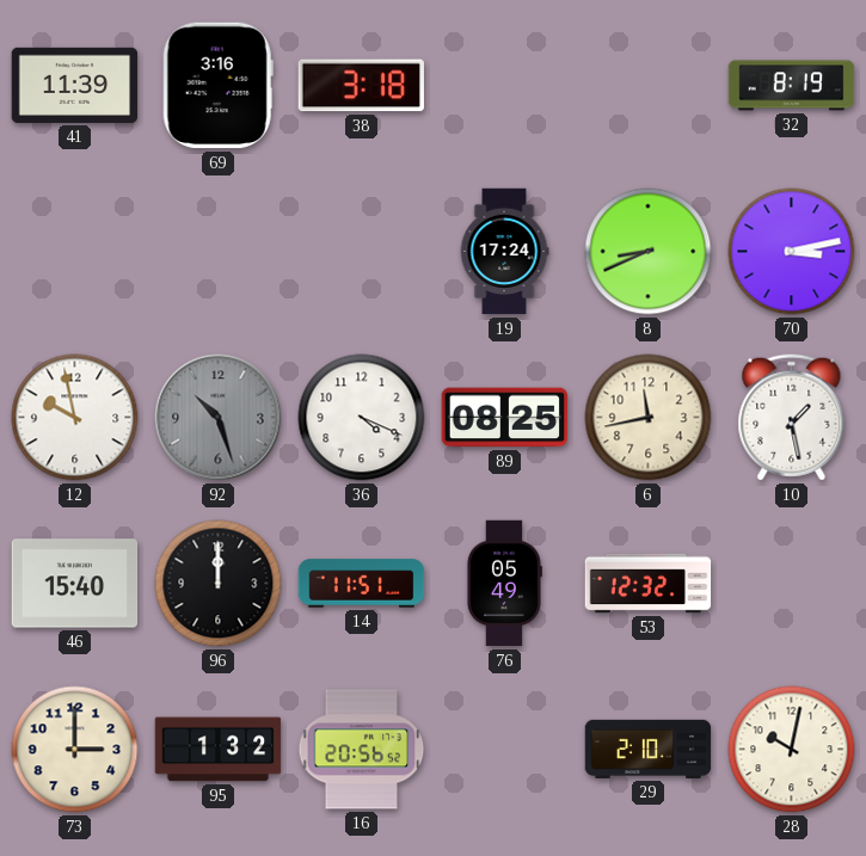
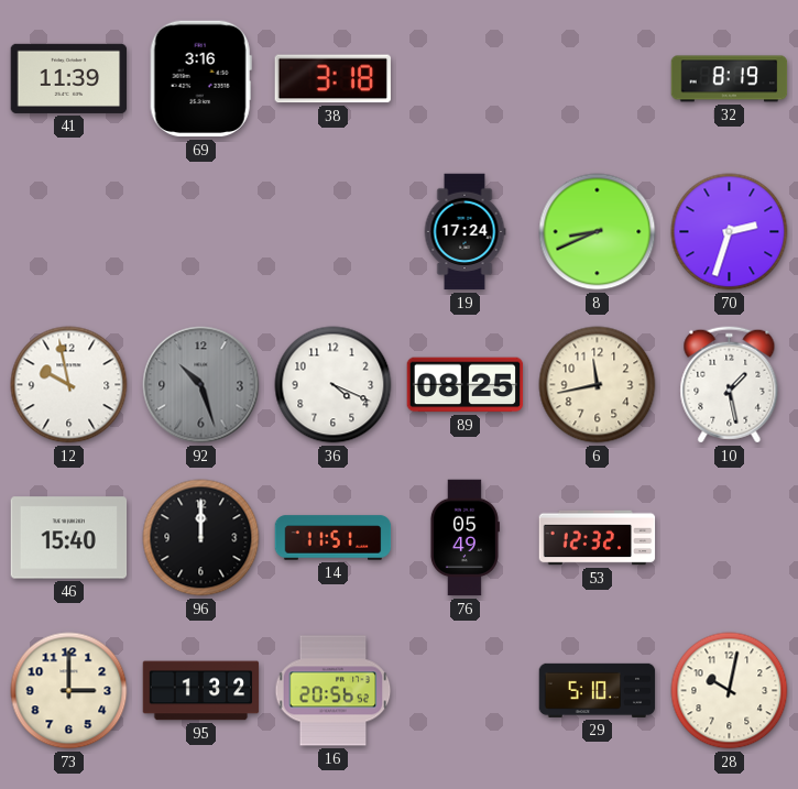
70: 3:13 -> 2:33
29: 2:10 -> 5:10
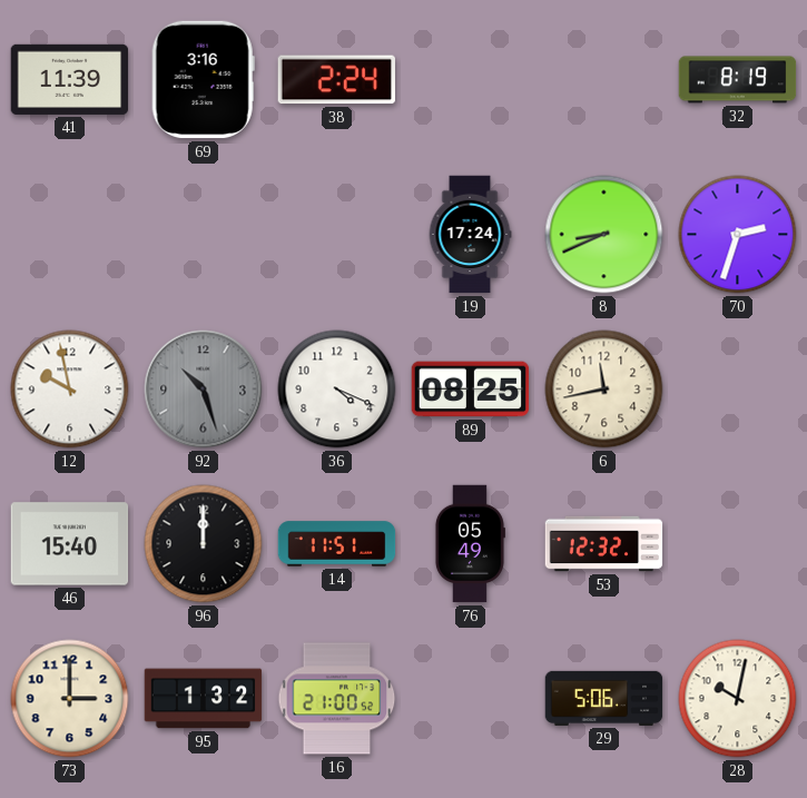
38: 3:18 -> 2:24
10: 1:28 -> none
16: 20:56 -> 21:00
29: 5:10 -> 5:06
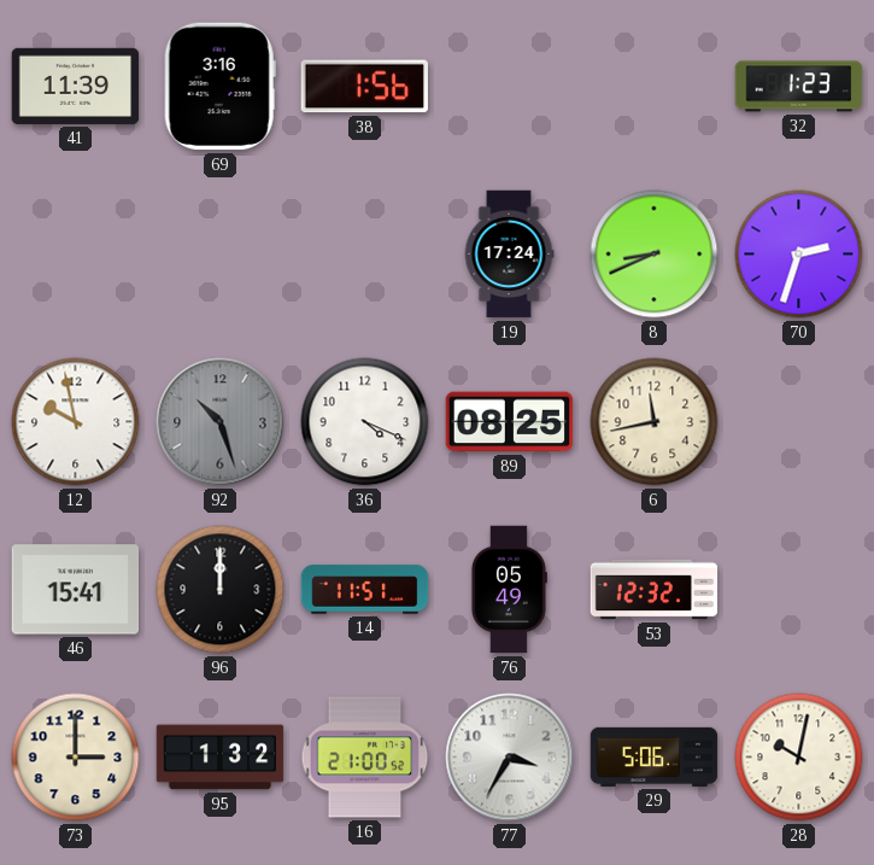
38: 2:24 -> 1:56
32: 8:19 -> 1:23
46: 15:40 -> 15:41
77: none -> 3:35
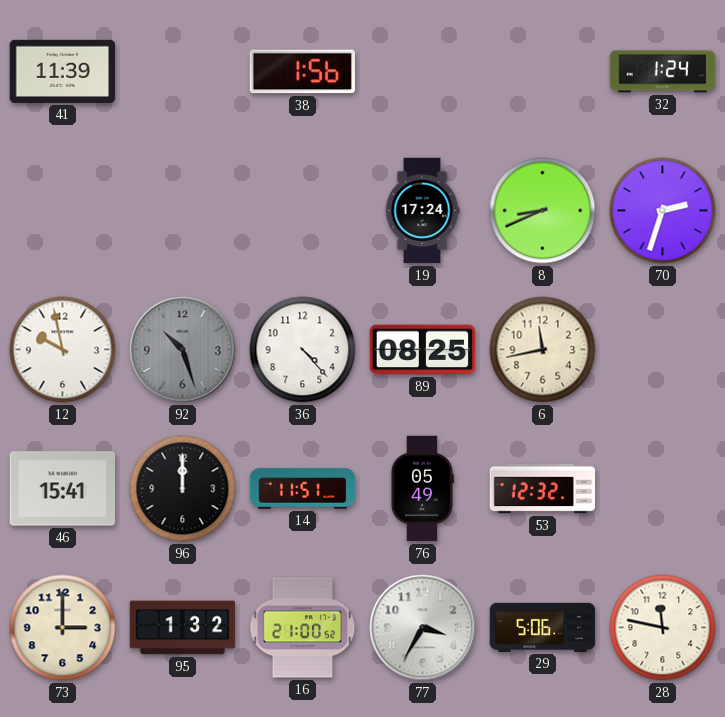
69: 3:16 -> none
32: 1:23 -> 1:24
36: 4:19 -> 4:23
28: 10:02 -> 11:47
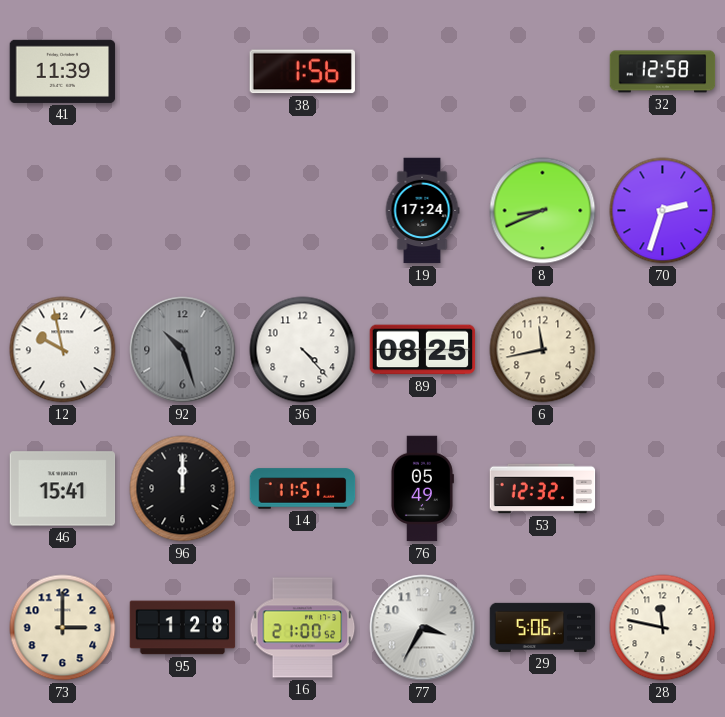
32: 1:24 -> 12:58
95: 1:32 -> 1:28
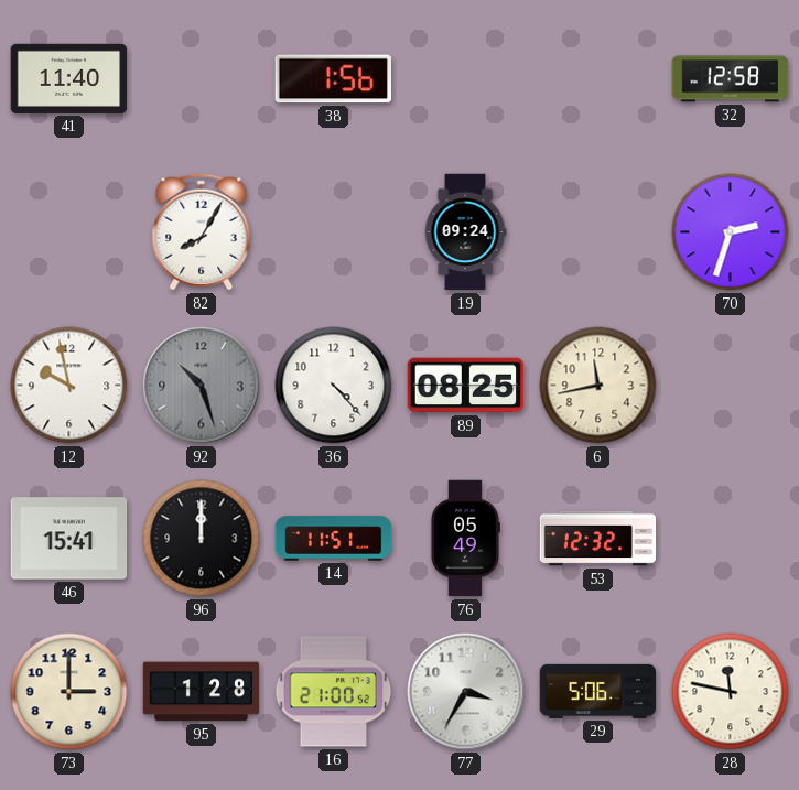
41: 11:39 -> 11:40
82: none -> 8:05
19: 17:24 -> 09:24
8: 8:41 -> none
